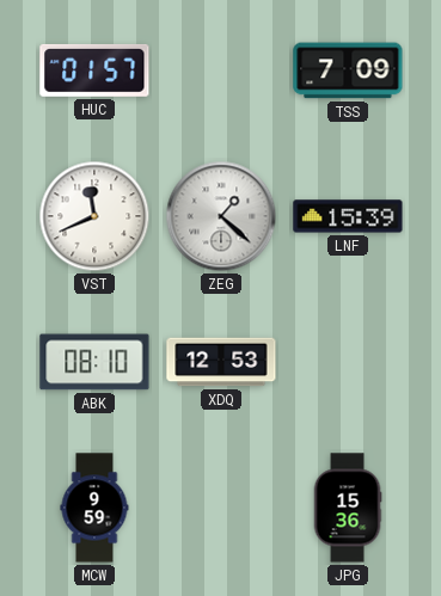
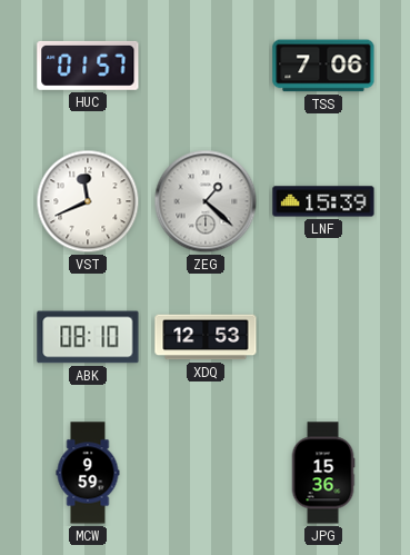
TSS: 7:09 -> 7:06
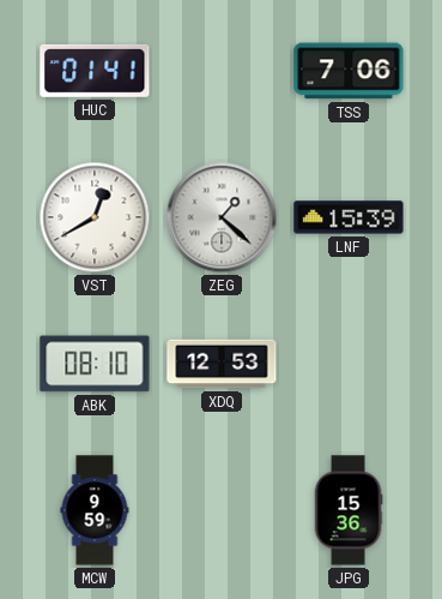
HUC: 01:57 -> 01:41
VST: 11:41 -> 12:40
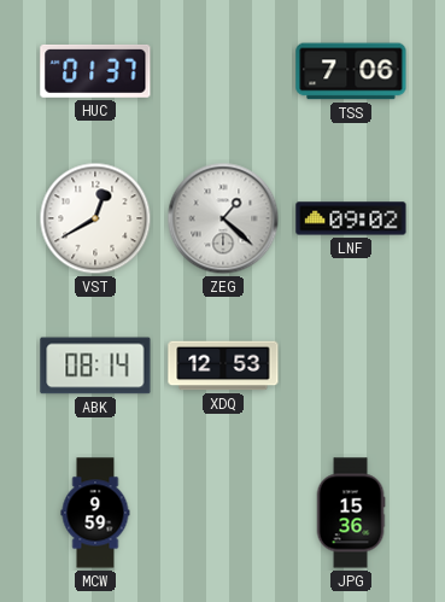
HUC: 01:41 -> 01:37
LNF: 15:39 -> 09:02
ABK: 08:10 -> 08:14
